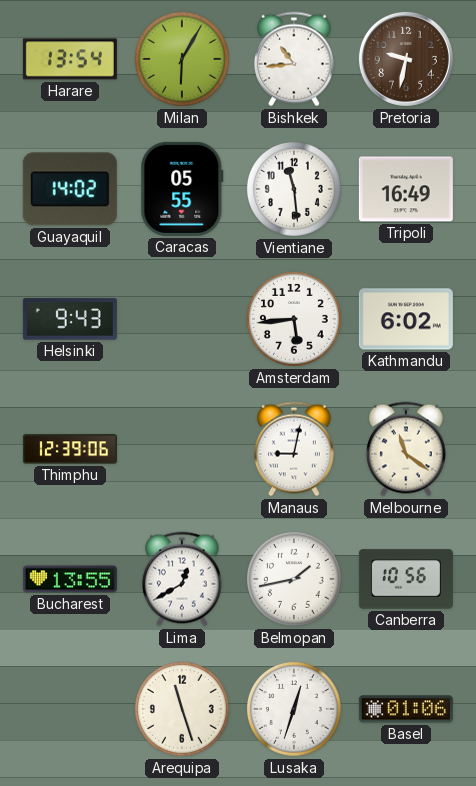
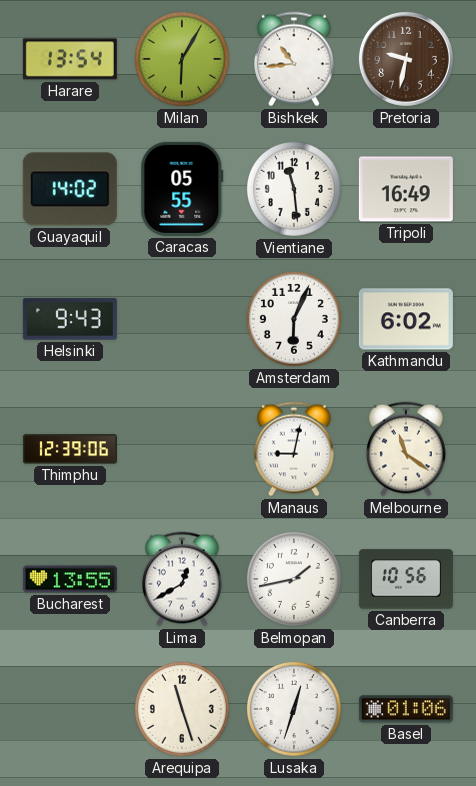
Amsterdam: 5:44 -> 6:04
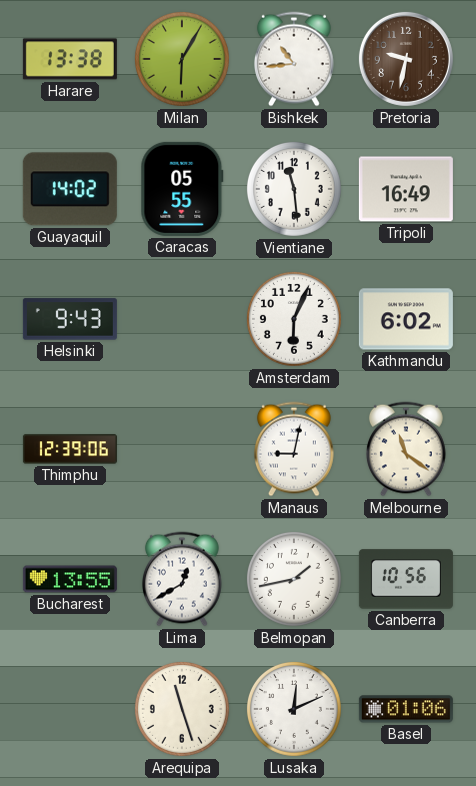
Harare: 13:54 -> 13:38
Lusaka: 12:33 -> 12:11
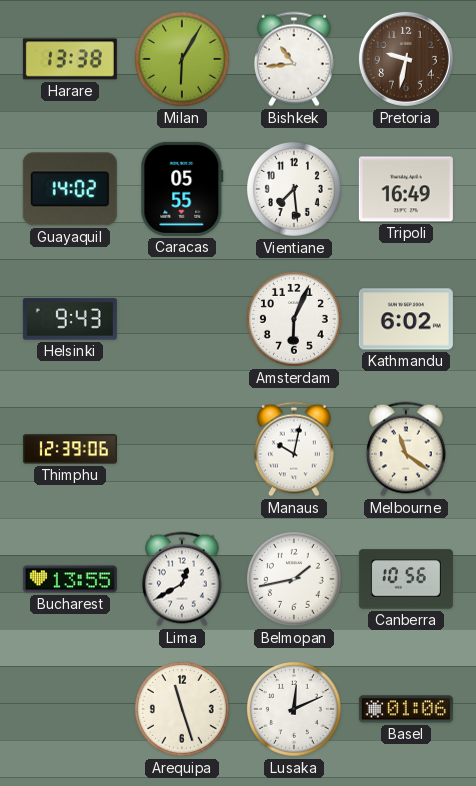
Vientiane: 11:29 -> 7:29
Manaus: 9:02 -> 10:02
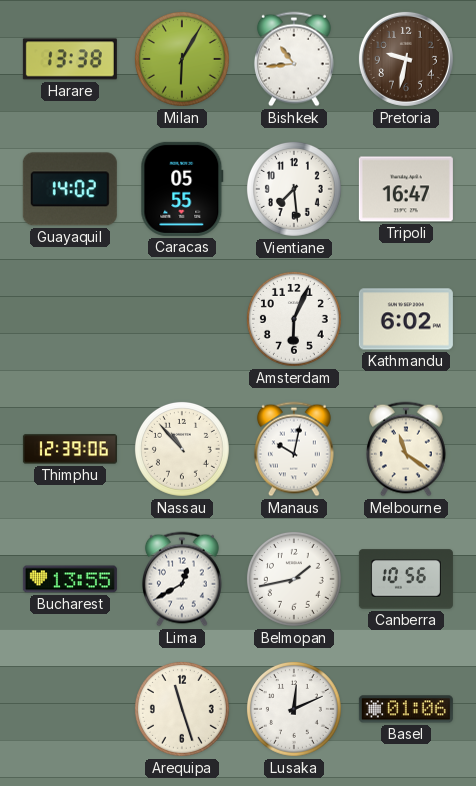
Tripoli: 16:49 -> 16:47
Helsinki: 9:43 -> none
Nassau: none -> 10:53
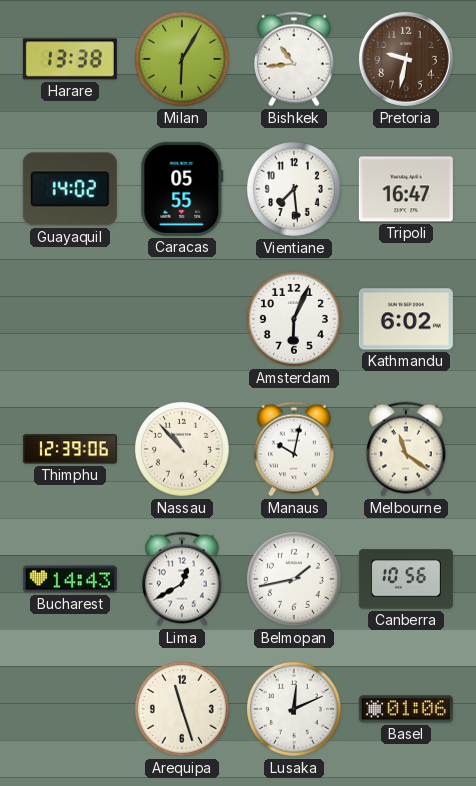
Bucharest: 13:55 -> 14:43
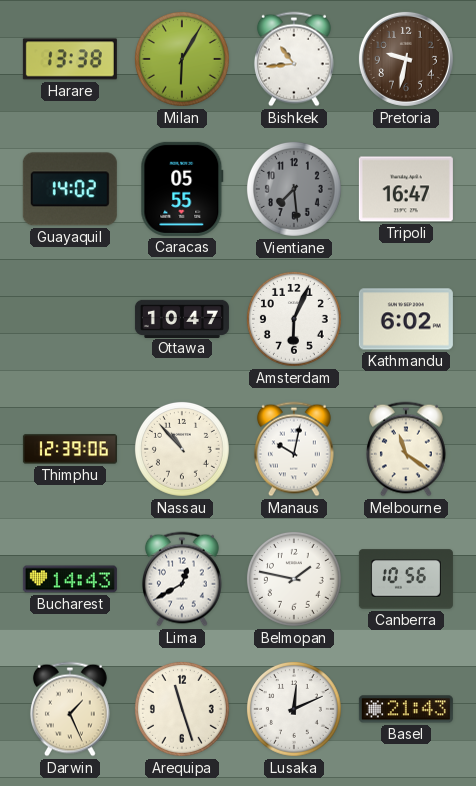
Vientiane dial: white -> grey
Ottawa: none -> 10:47
Belmopan: 1:43 -> 1:47
Darwin: none -> 1:26
Basel: 01:06 -> 21:43
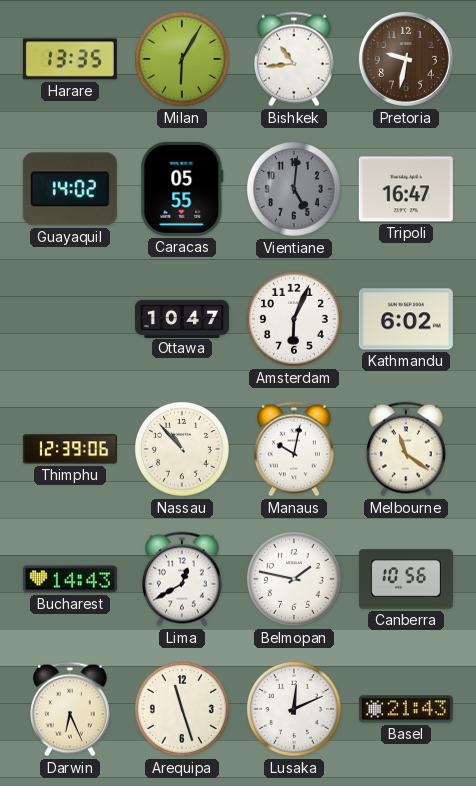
Harare: 13:38 -> 13:35
Vientiane: 7:29 -> 5:01
Darwin: 1:26 -> 6:26
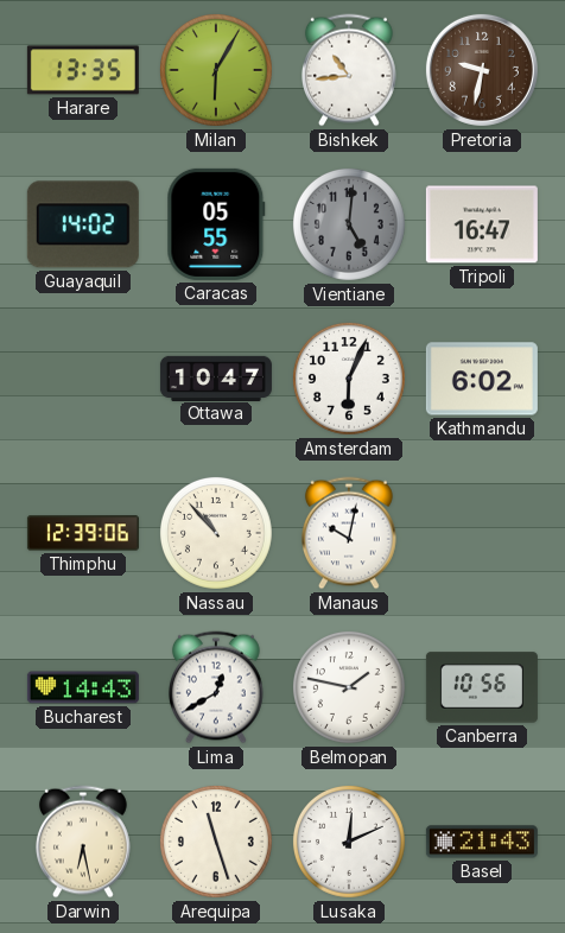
Melbourne: 11:21 -> none
Darwin: 6:26 -> 6:28
